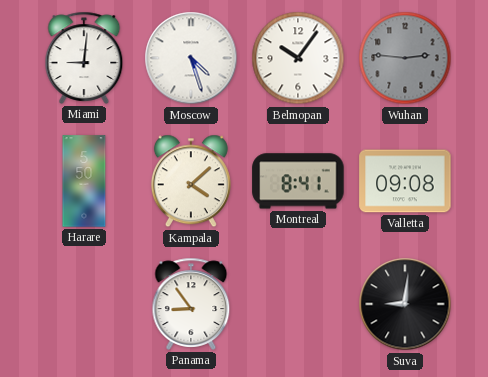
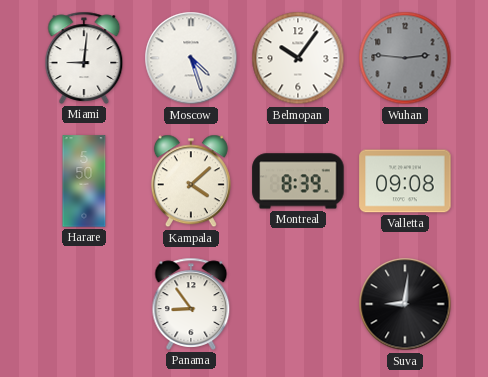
Montreal: 8:41 -> 8:39
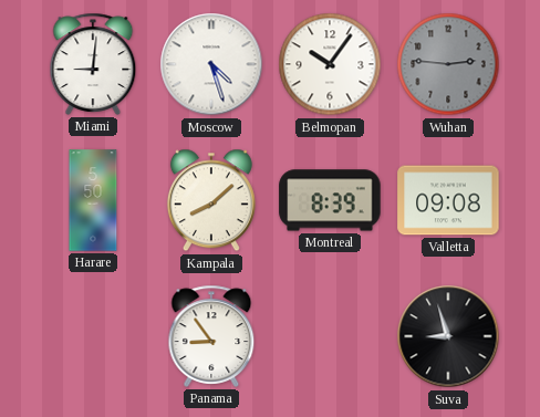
Kampala: 4:08 -> 8:08
Suva: 9:01 -> 8:57
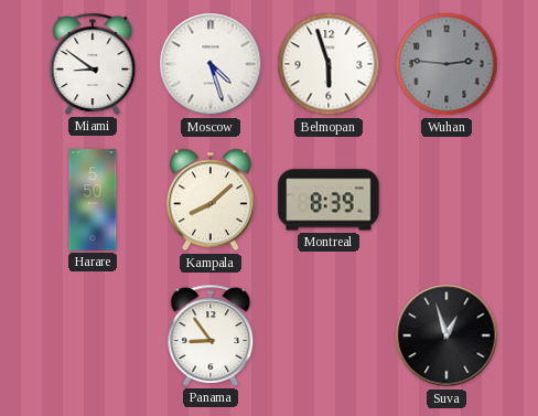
Miami: 9:01 -> 8:51
Belmopan: 10:06 -> 5:57
Valletta: 09:08 -> none
Suva: 8:57 -> 12:57
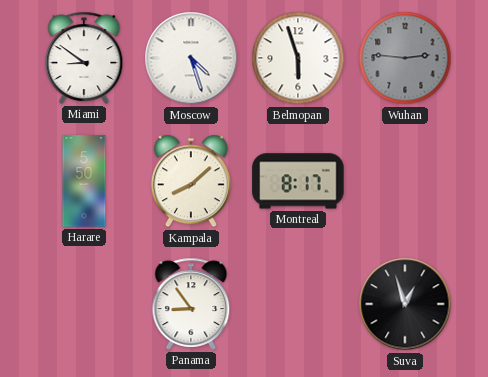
Montreal: 8:39 -> 8:17
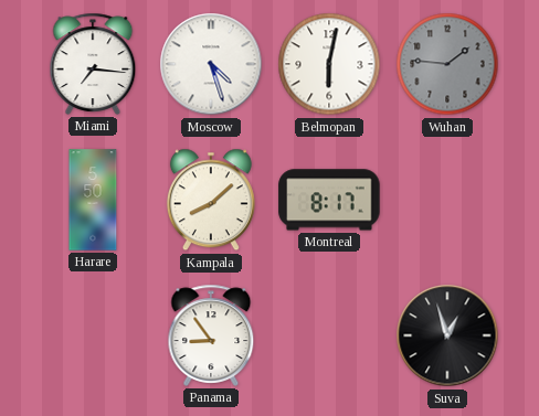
Miami: 8:51 -> 7:16
Belmopan: 5:57 -> 6:02
Wuhan: 2:46 -> 1:46
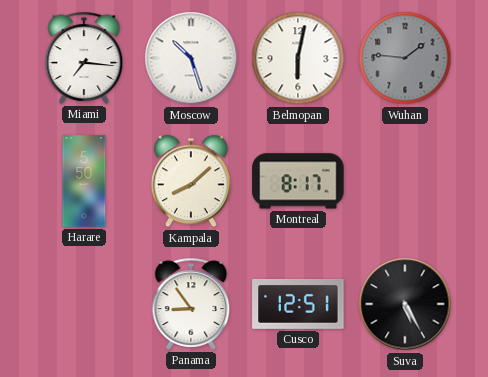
Moscow: 4:27 -> 10:27
Cusco: none -> 12:51
Suva: 12:57 -> 5:25
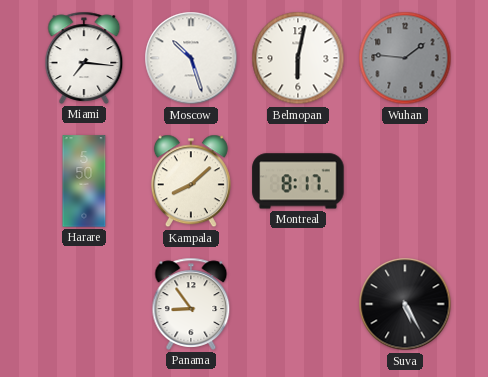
Cusco: 12:51 -> none
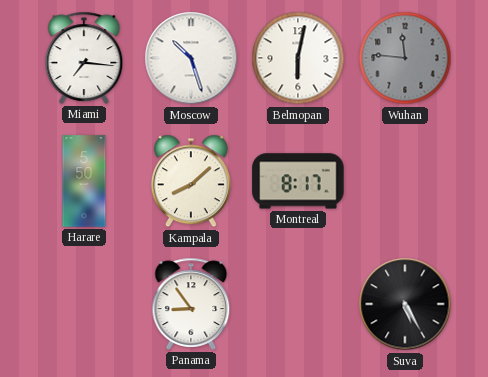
Wuhan: 1:46 -> 11:46
